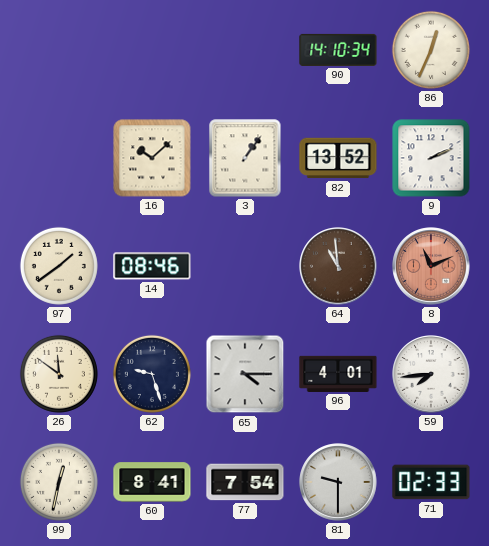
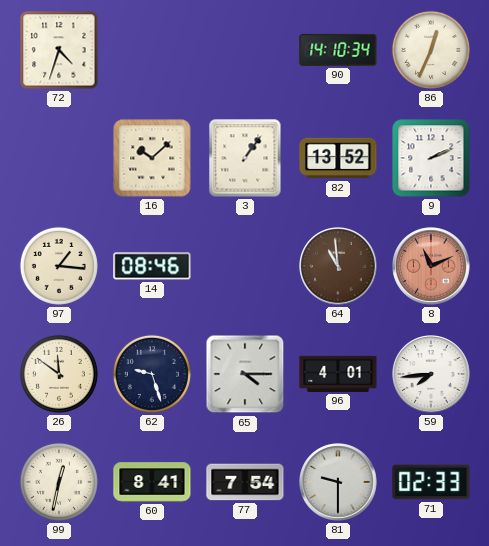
72: none -> 4:33
97: 1:39 -> 1:16
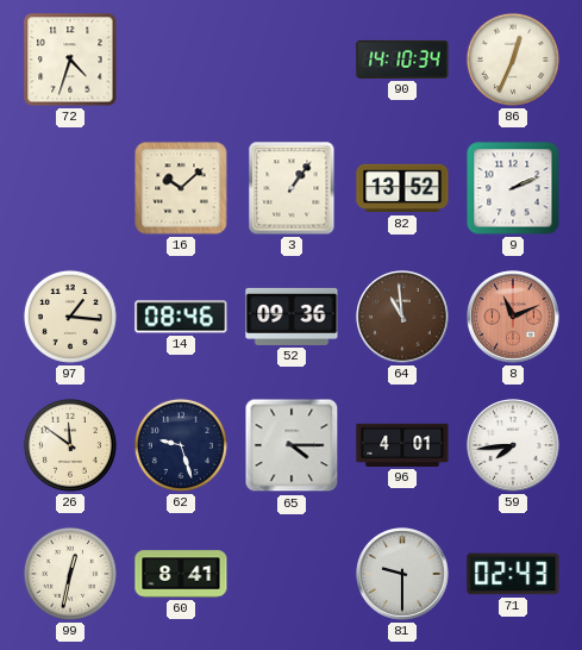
52: none -> 09:36
77: 7:54 -> none
71: 02:33 -> 02:43
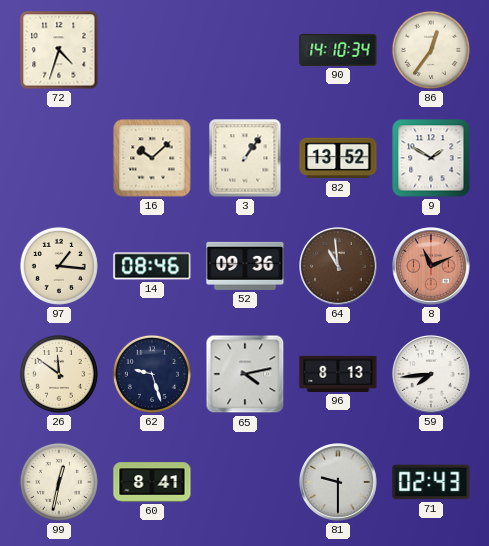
86: 12:34 -> 12:36
9: 2:11 -> 1:50
65: 4:15 -> 4:13
96: 4:01 -> 8:13
